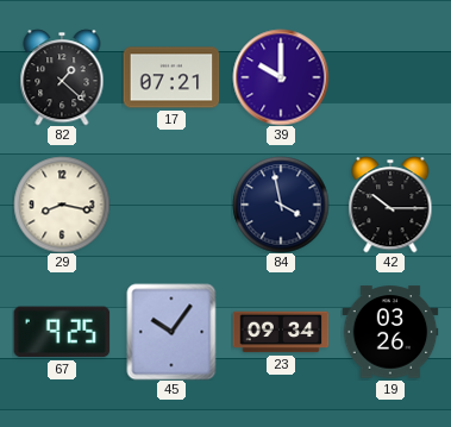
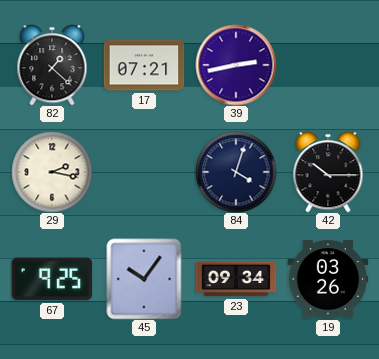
39: 10:00 -> 2:43
29: 8:17 -> 2:17
84: 3:58 -> 4:03
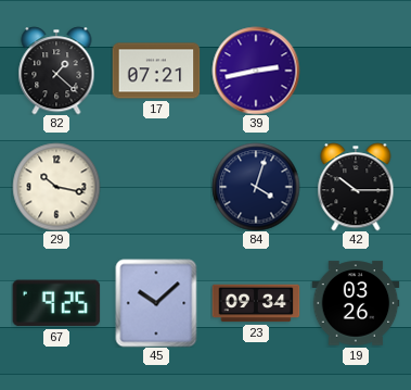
29: 2:17 -> 10:17
45: 10:06 -> 10:08
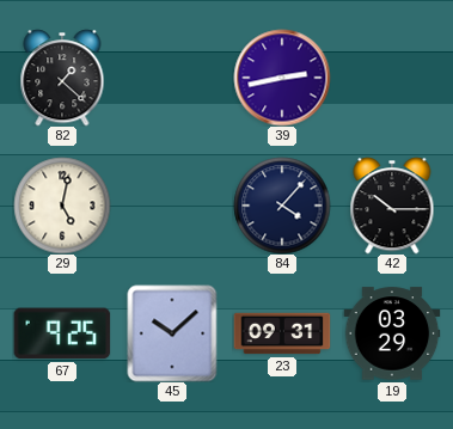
17: 07:21 -> none
29: 10:17 -> 5:02
84: 4:03 -> 4:07
23: 09:34 -> 09:31
19: 03:26 -> 03:29
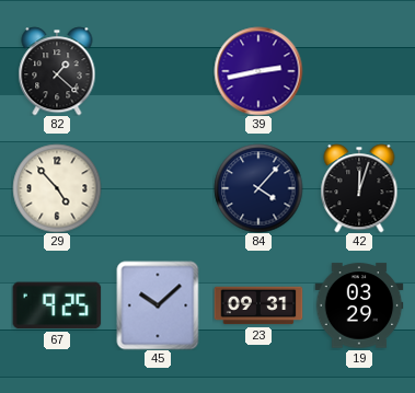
29: 5:02 -> 4:53
42: 10:15 -> 12:03
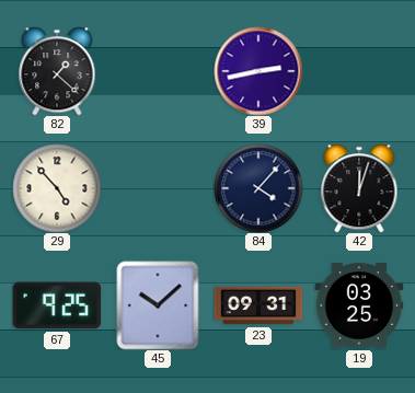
19: 03:29 -> 03:25
